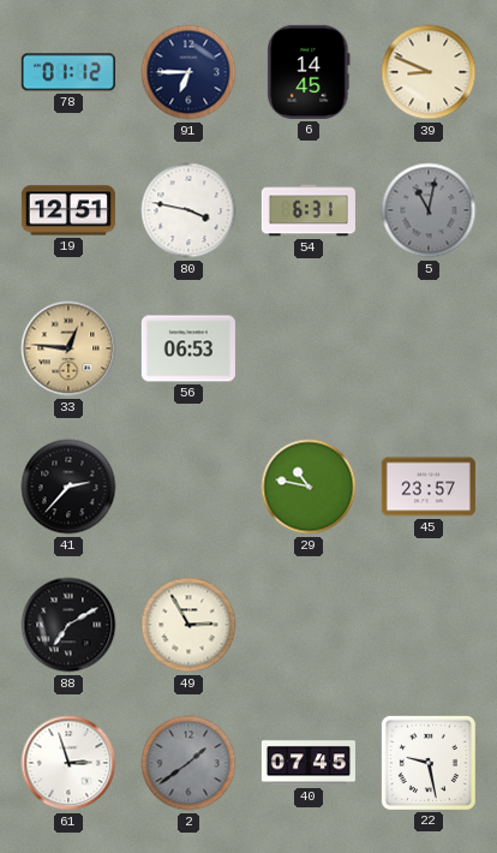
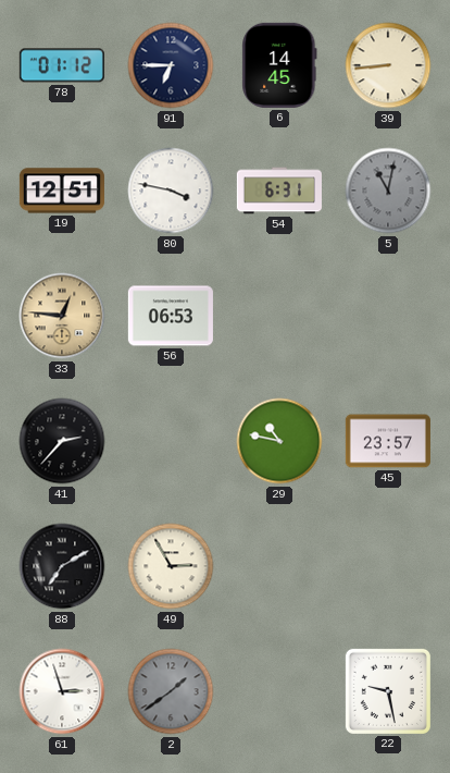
39: 8:49 -> 8:44
40: 07:45 -> none
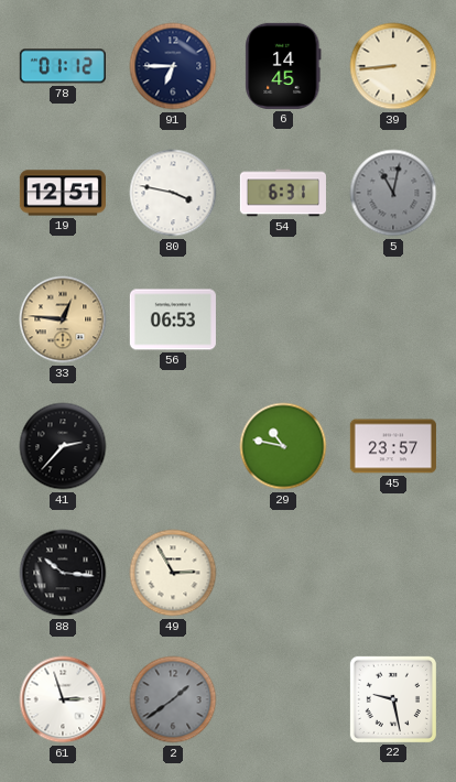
88: 7:10 -> 10:16
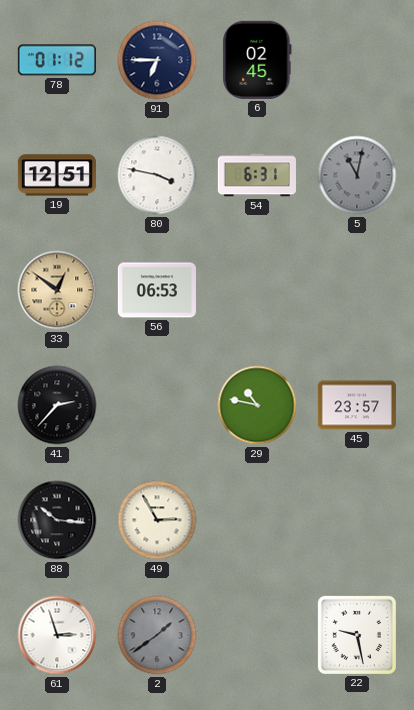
6: 14:45 -> 02:45
39: 8:44 -> none
33: 12:46 -> 12:51
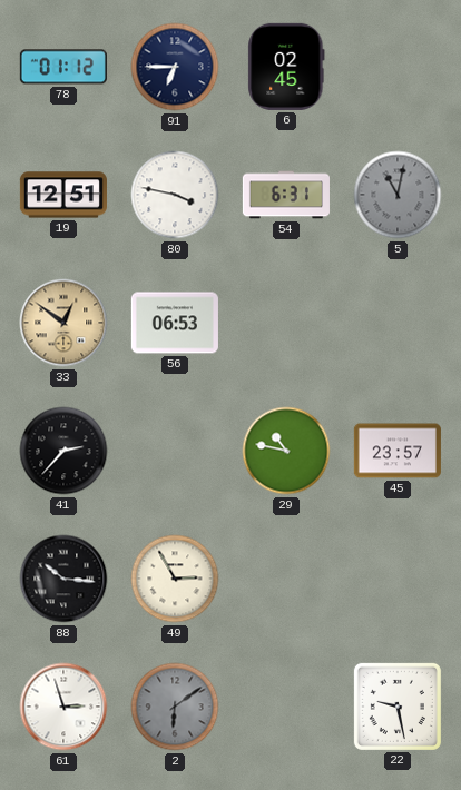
2: 1:39 -> 6:09
